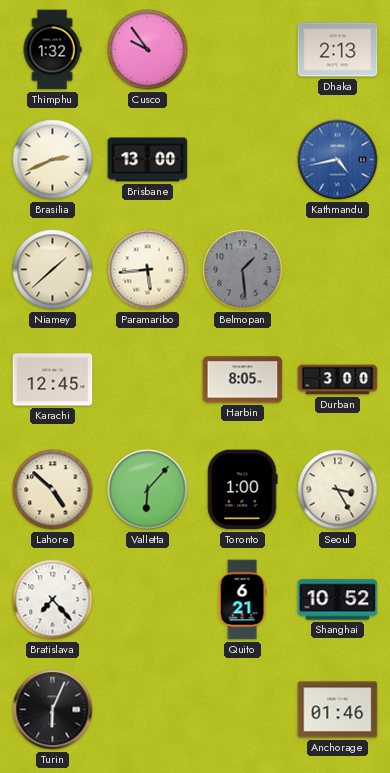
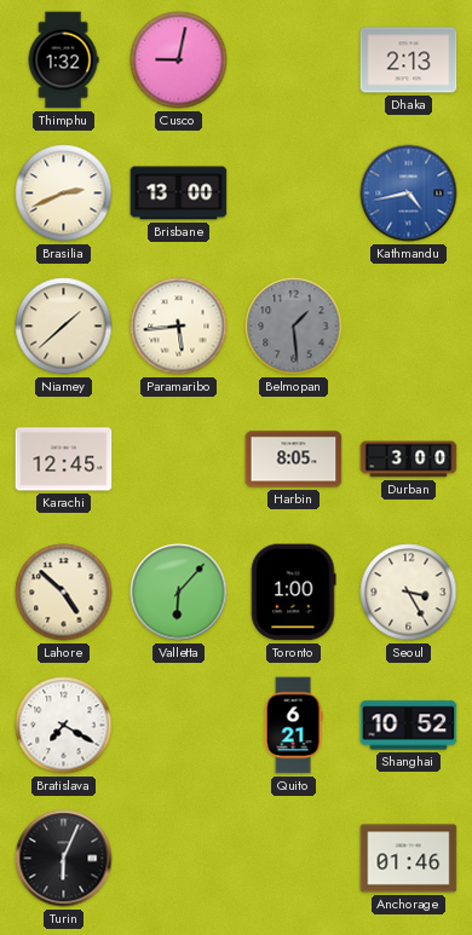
Cusco: 9:54 -> 9:02
Bratislava: 7:23 -> 7:20
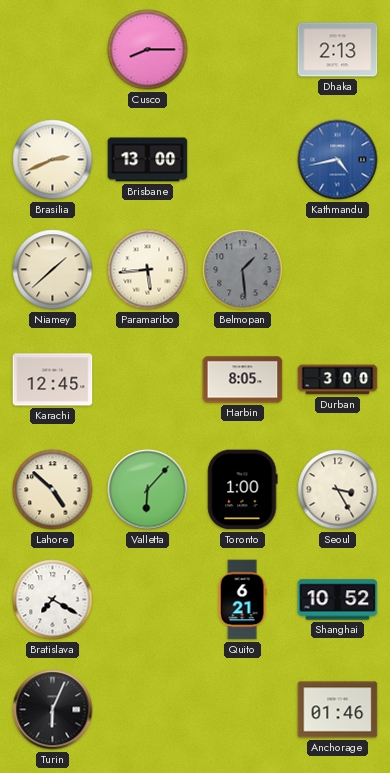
Thimphu: 1:32 -> none
Cusco: 9:02 -> 8:15
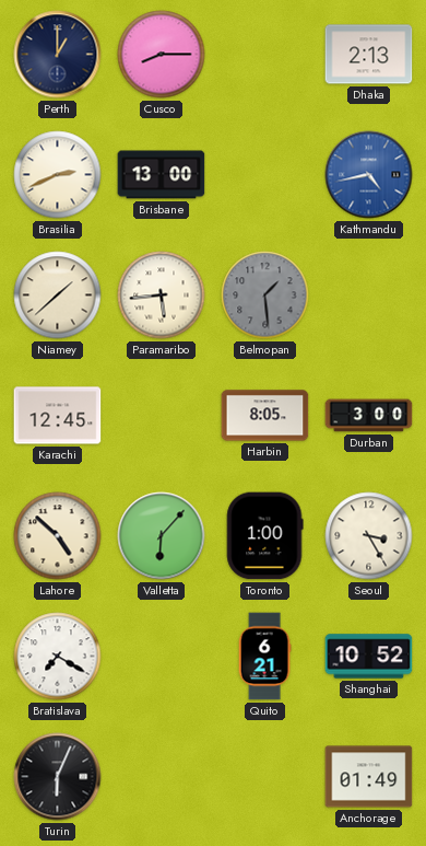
Perth: none -> 1:00
Anchorage: 01:46 -> 01:49
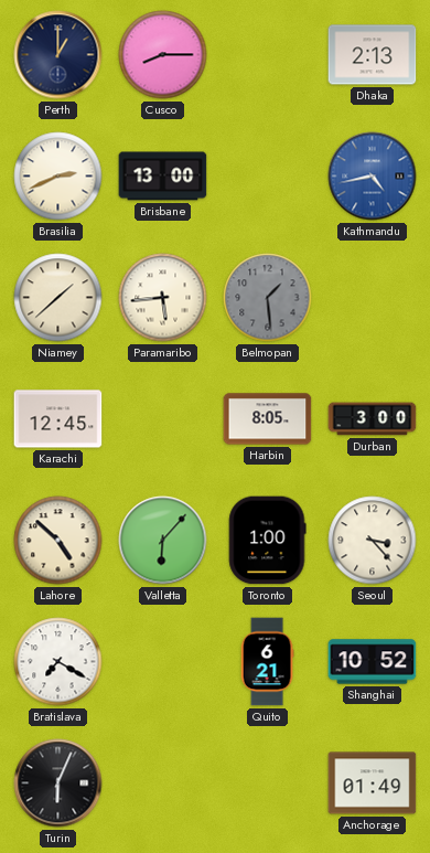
Seoul: 3:25 -> 3:23
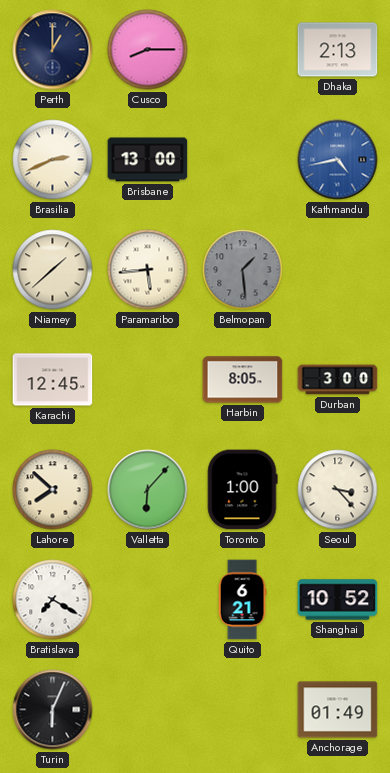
Lahore: 4:52 -> 7:52
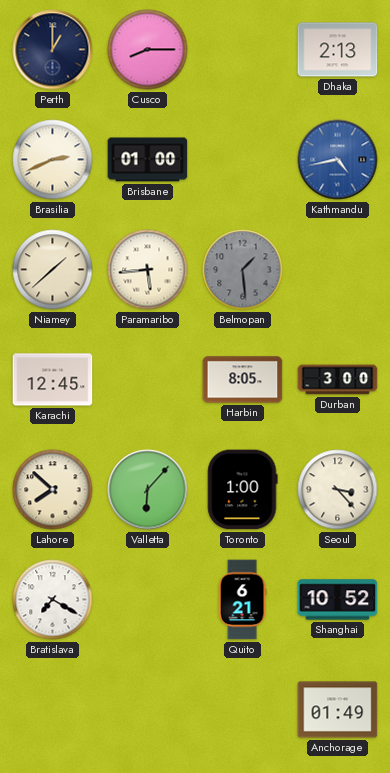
Brisbane: 13:00 -> 01:00
Turin: 6:04 -> none
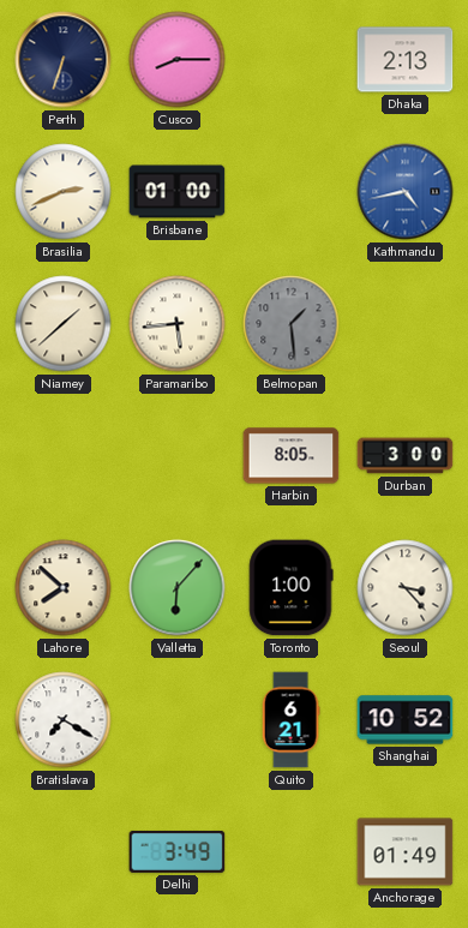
Perth: 1:00 -> 6:33
Karachi: 12:45 -> none
Delhi: none -> 3:49
